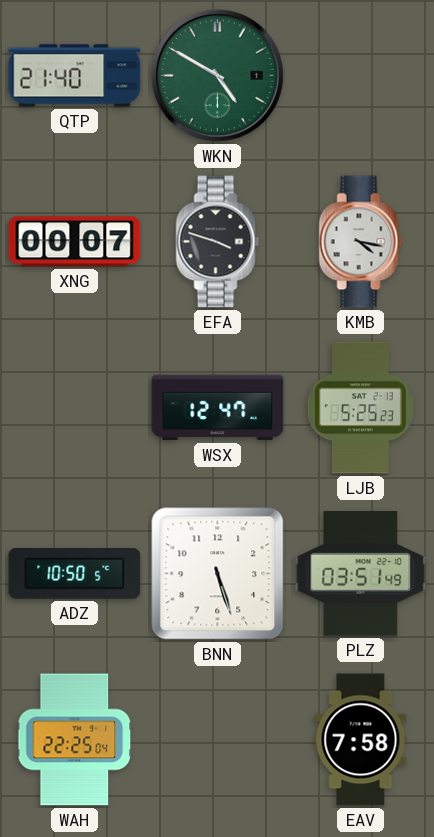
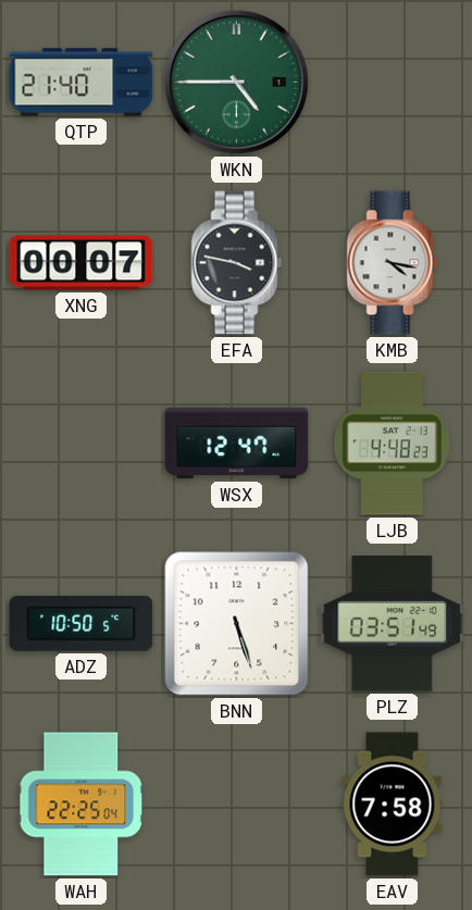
WKN: 4:50 -> 4:45
EFA: 3:48 -> 3:47
LJB: 5:25 -> 4:48
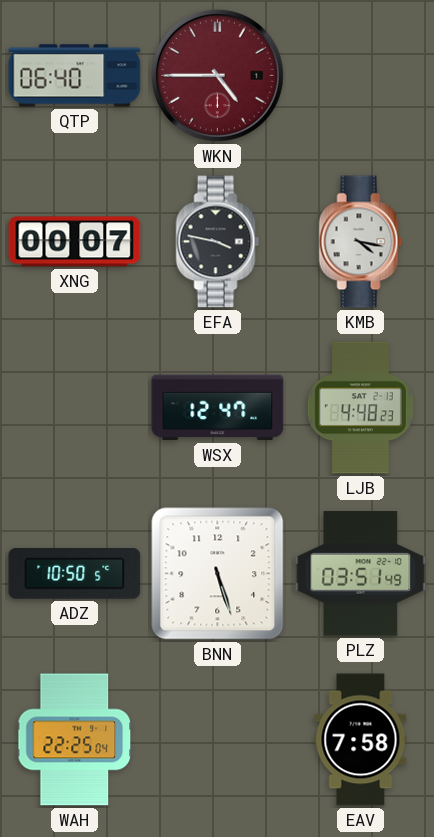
QTP: 21:40 -> 06:40
WKN dial: green -> burgundy
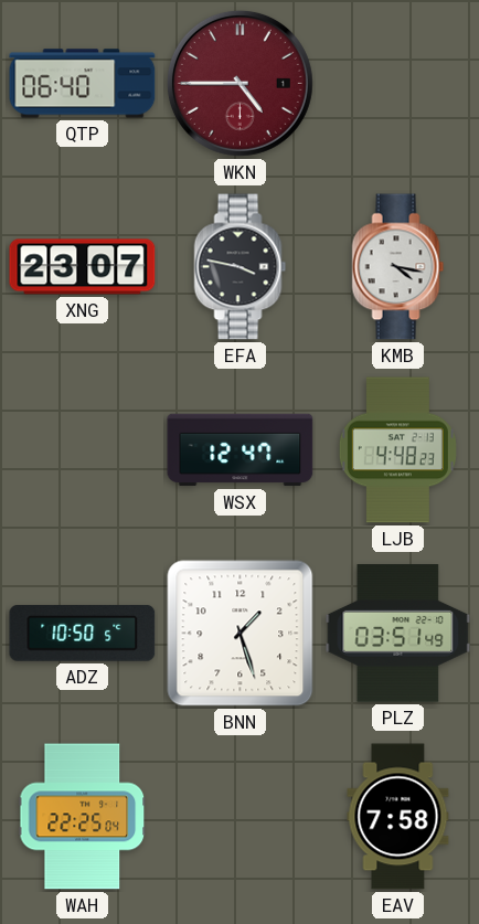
XNG: 00:07 -> 23:07
BNN: 5:27 -> 1:27
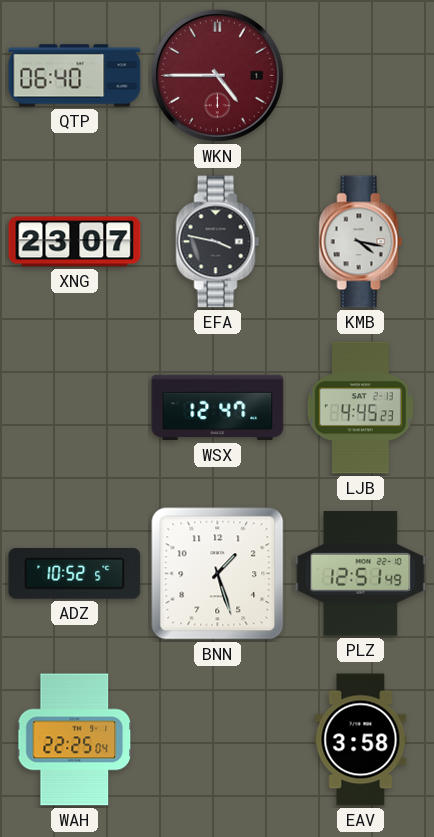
LJB: 4:48 -> 4:45
ADZ: 10:50 -> 10:52
PLZ: 03:51 -> 12:51
EAV: 7:58 -> 3:58
